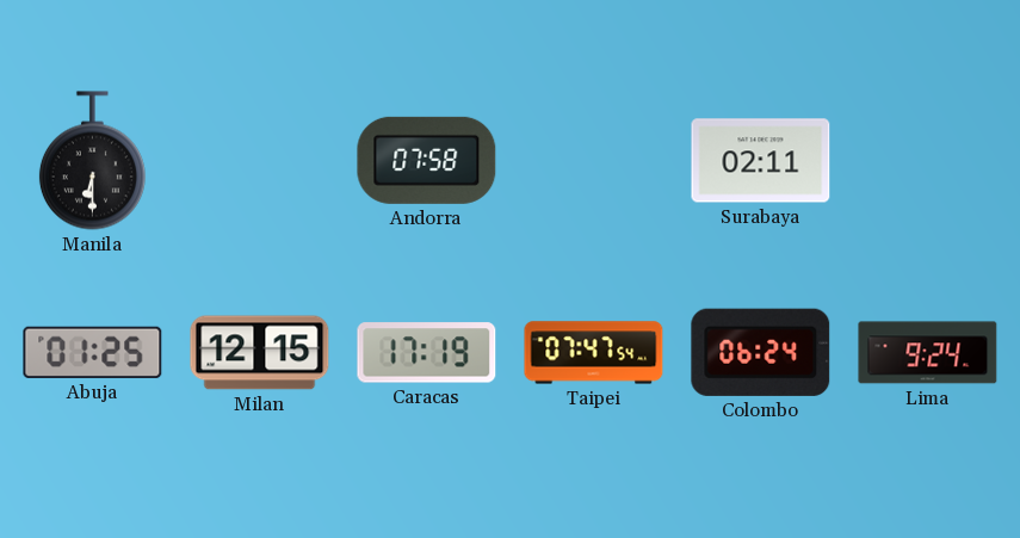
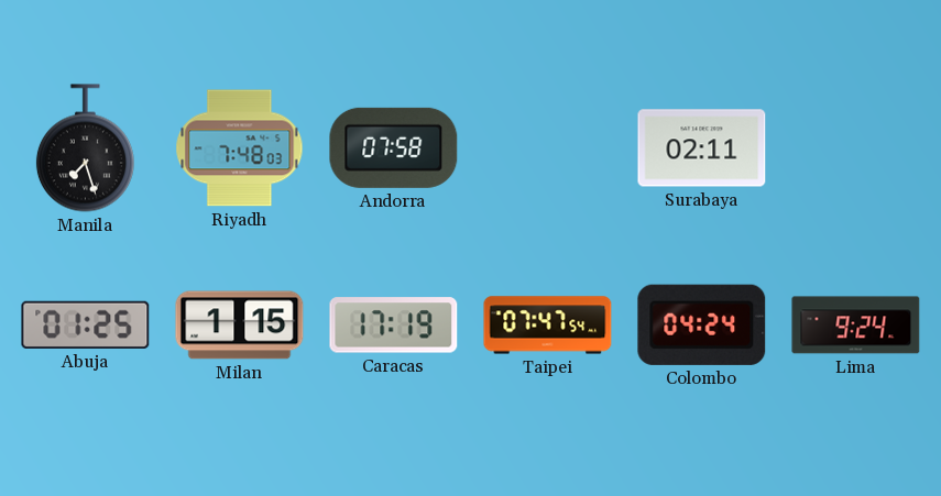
Manila: 6:30 -> 7:27
Riyadh: none -> 7:48
Milan: 12:15 -> 1:15
Colombo: 06:24 -> 04:24
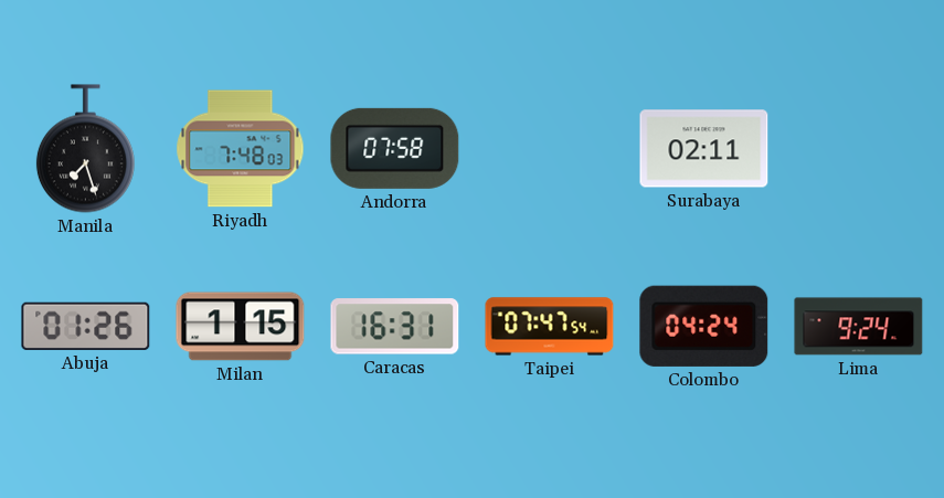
Abuja: 01:25 -> 01:26
Caracas: 17:19 -> 16:31
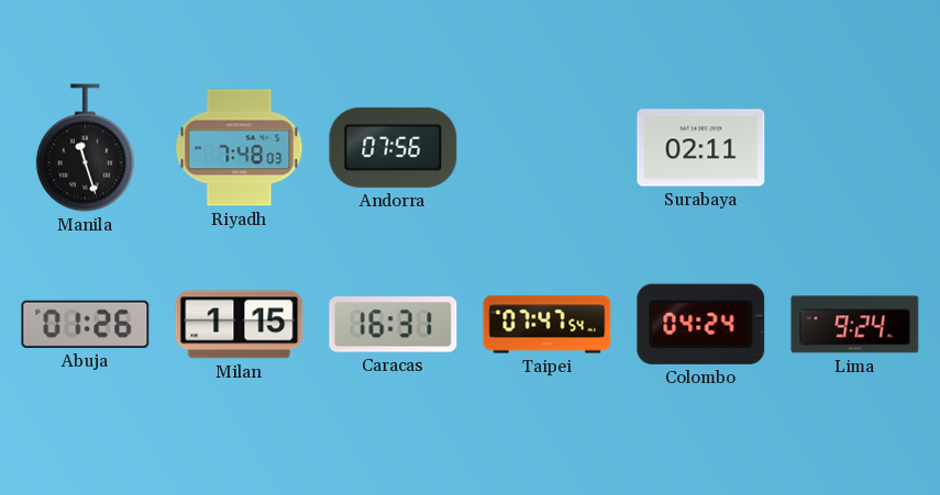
Manila: 7:27 -> 11:27
Andorra: 07:58 -> 07:56
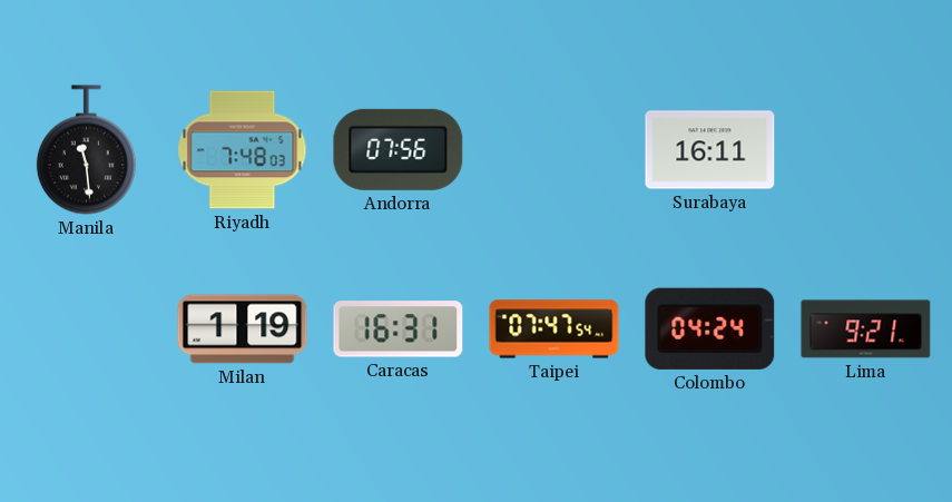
Manila: 11:27 -> 11:29
Surabaya: 02:11 -> 16:11
Abuja: 01:26 -> none
Milan: 1:15 -> 1:19
Lima: 9:24 -> 9:21
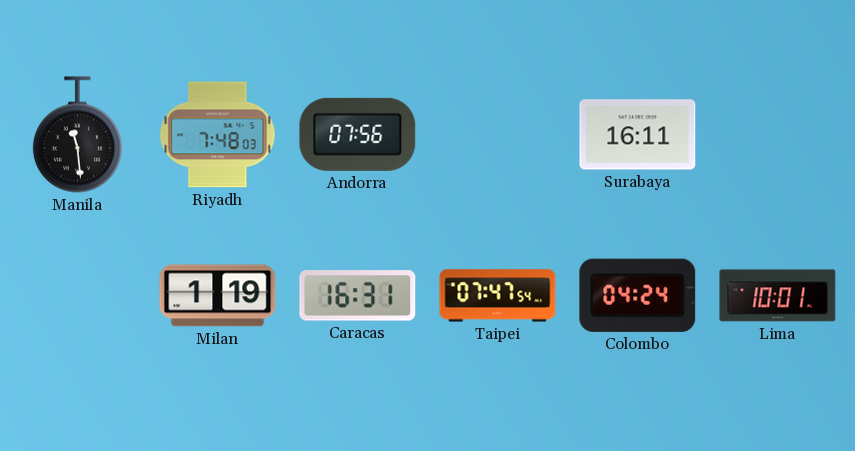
Lima: 9:21 -> 10:01
